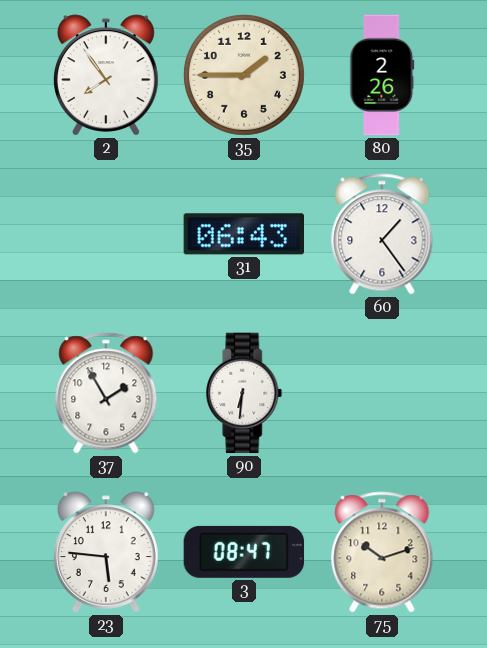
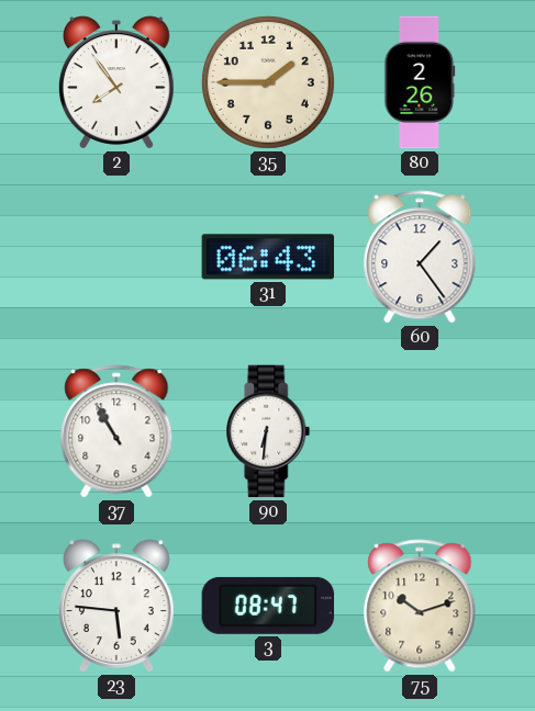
37: 1:55 -> 10:55
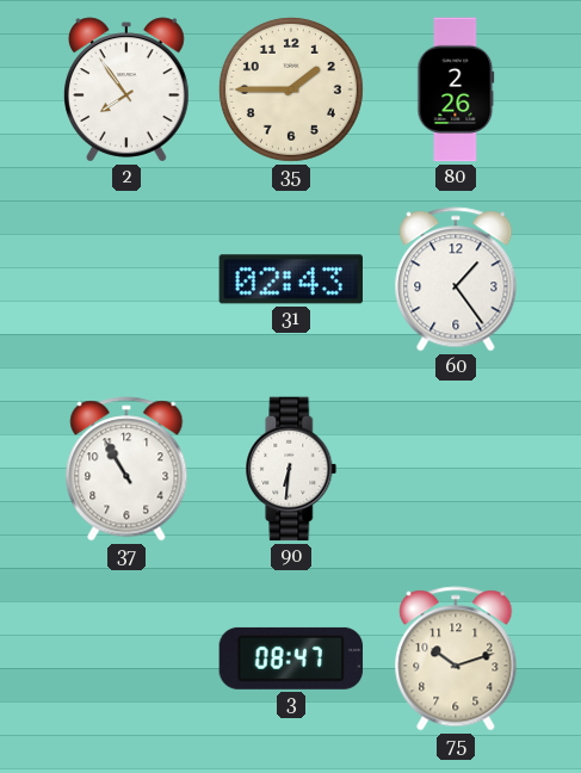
31: 06:43 -> 02:43
23: 5:46 -> none
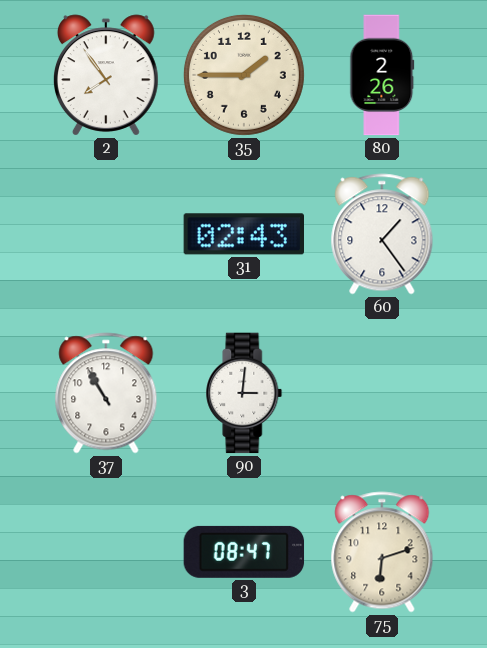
90: 6:31 -> 3:01
75: 10:12 -> 6:12
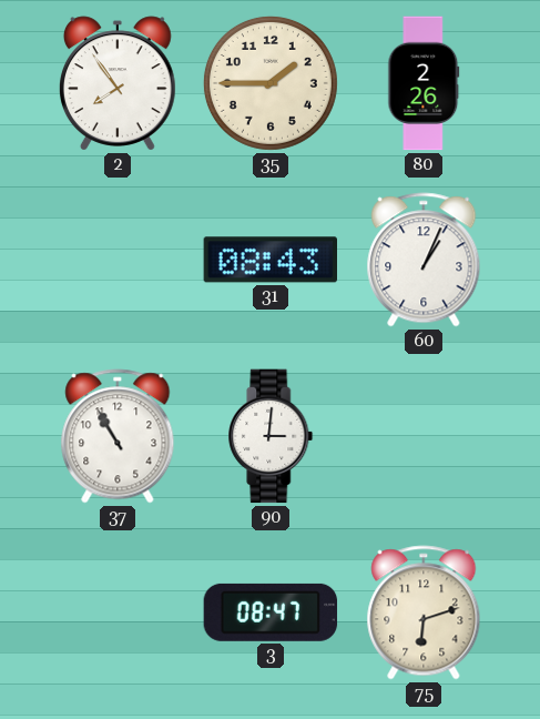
31: 02:43 -> 08:43
60: 1:24 -> 1:04
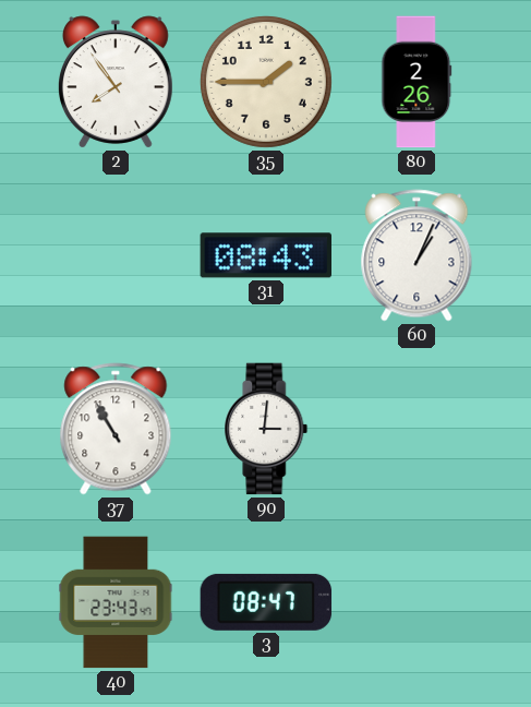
40: none -> 23:43
75: 6:12 -> none
